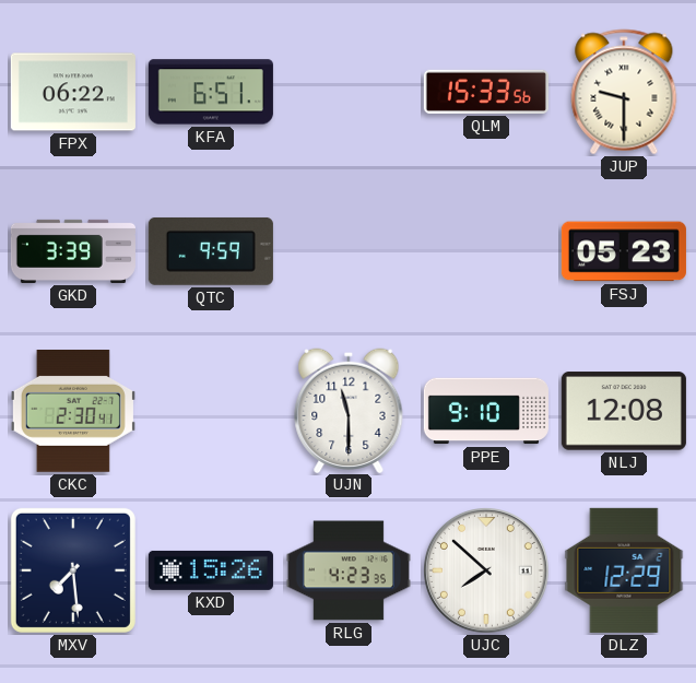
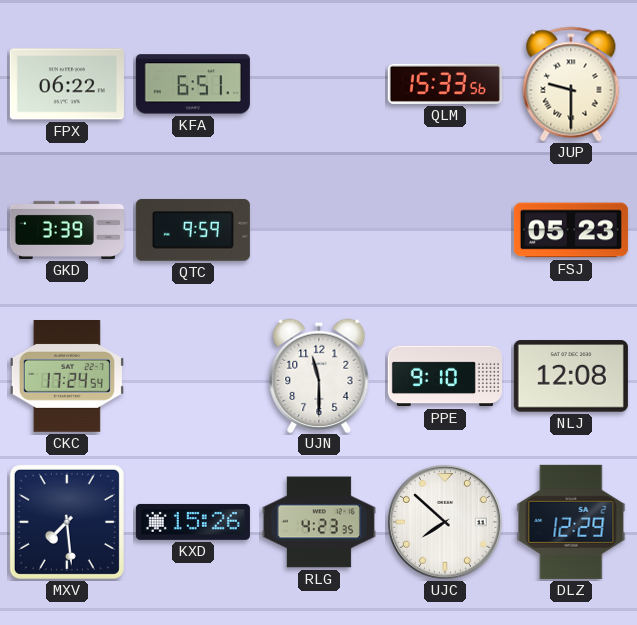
CKC: 2:30 -> 17:24
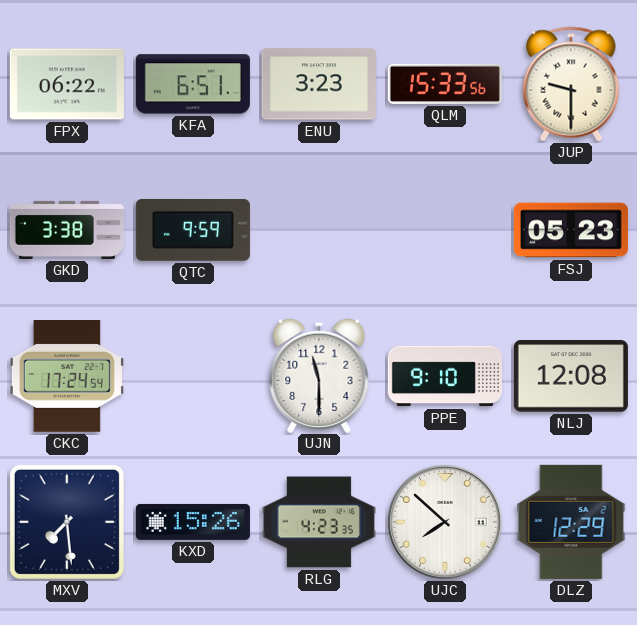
ENU: none -> 3:23
GKD: 3:39 -> 3:38
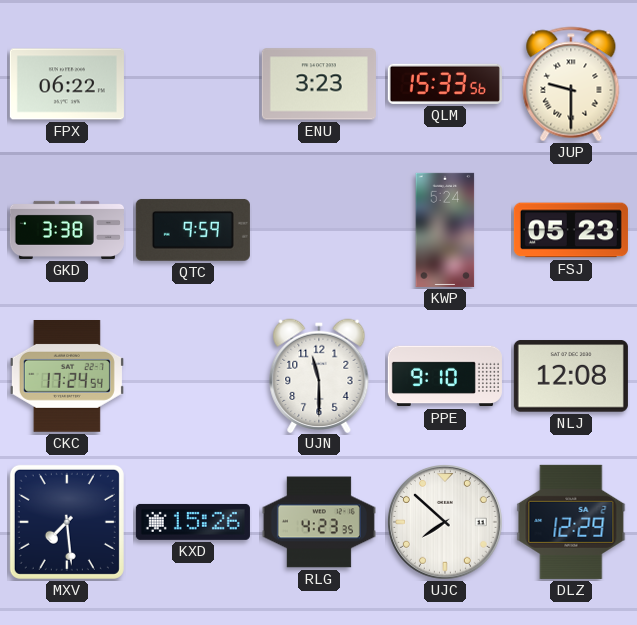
KFA: 6:51 -> none
KWP: none -> 5:24
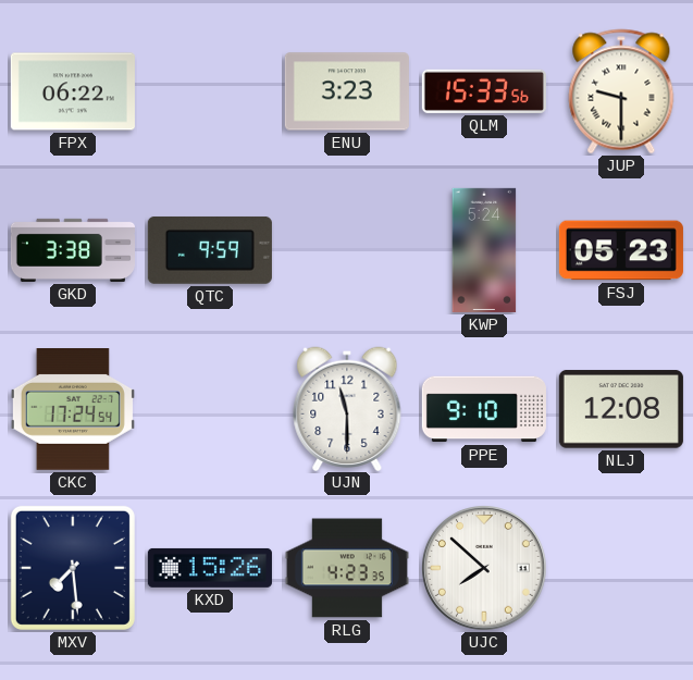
DLZ: 12:29 -> none
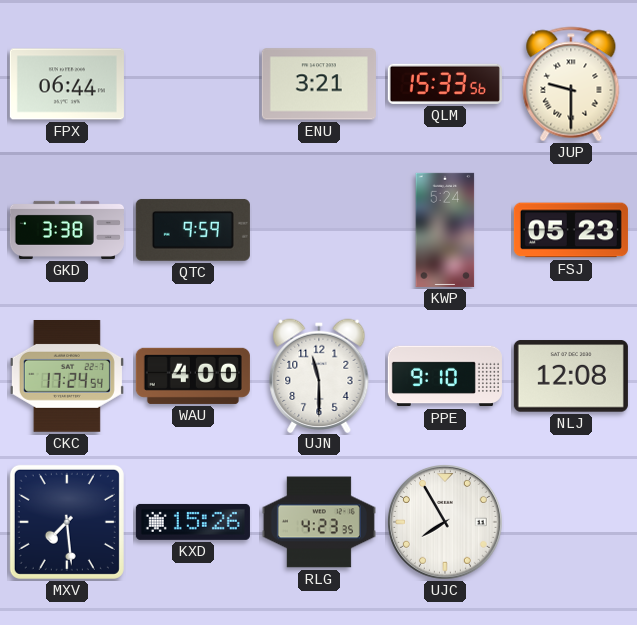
FPX: 06:22 -> 06:44
ENU: 3:23 -> 3:21
WAU: none -> 4:00
UJC: 7:52 -> 7:55
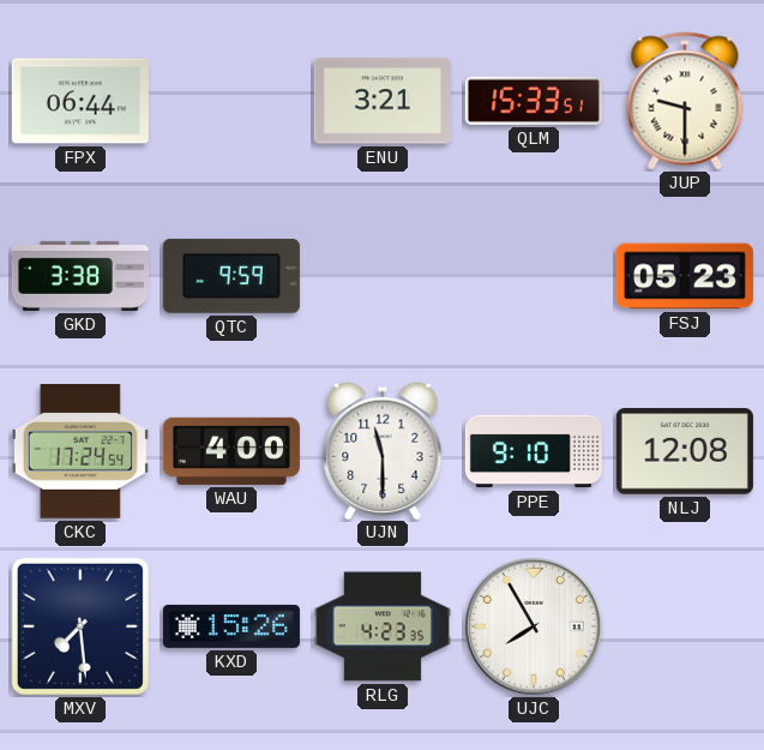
QLM: 15:33:56 -> 15:33:51
KWP: 5:24 -> none
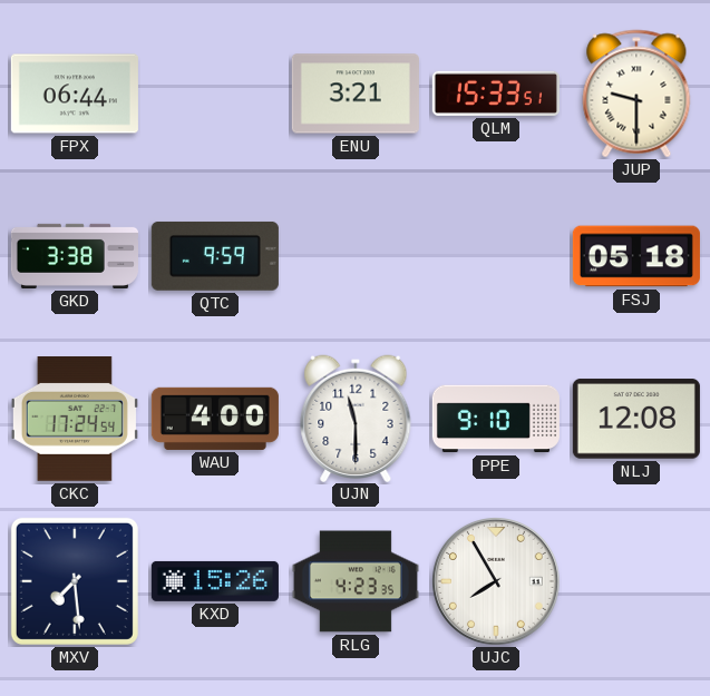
FSJ: 05:23 -> 05:18
